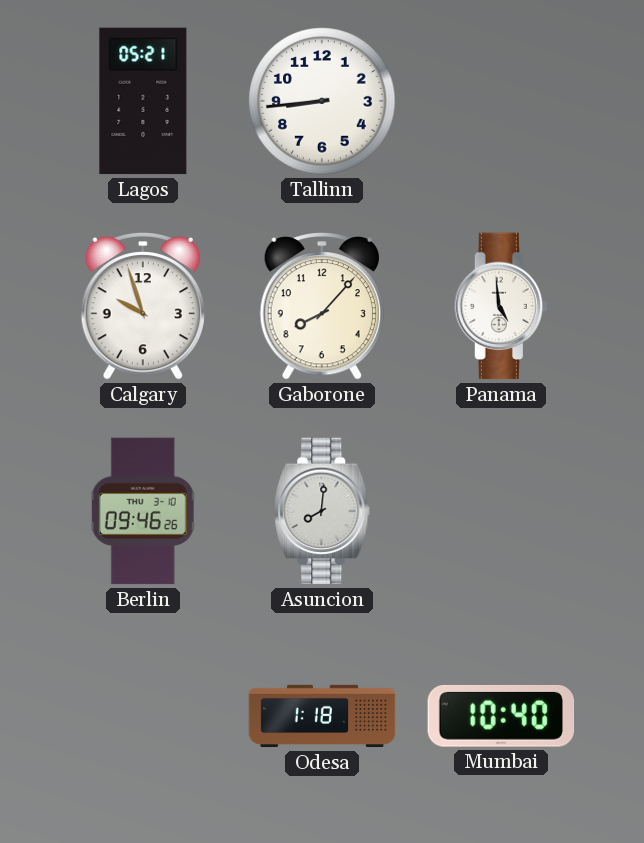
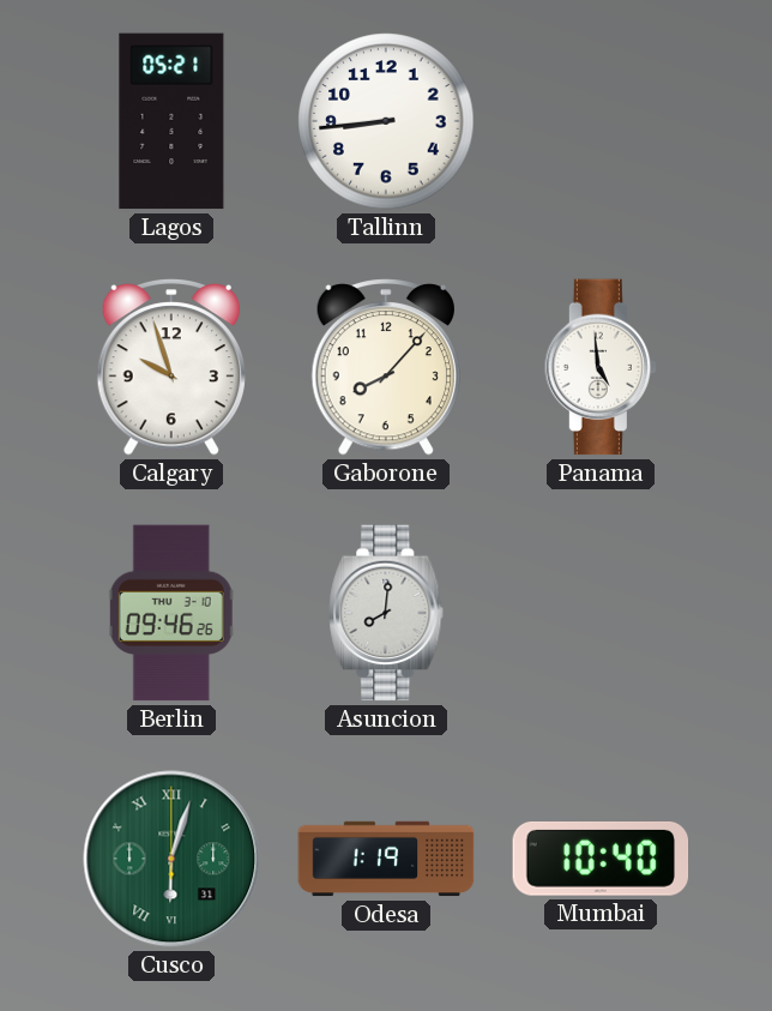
Cusco: none -> 6:03
Odesa: 1:18 -> 1:19
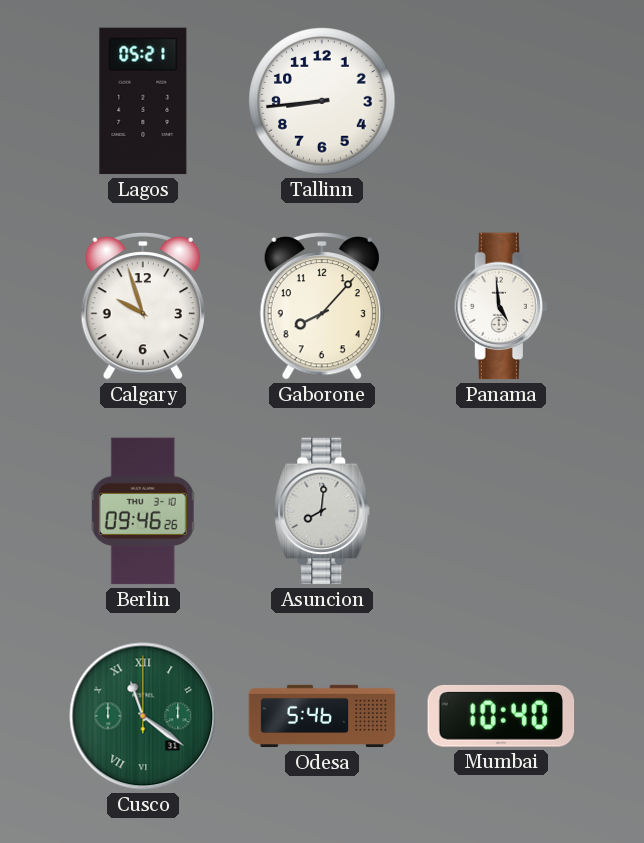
Cusco: 6:03 -> 11:21
Odesa: 1:19 -> 5:46
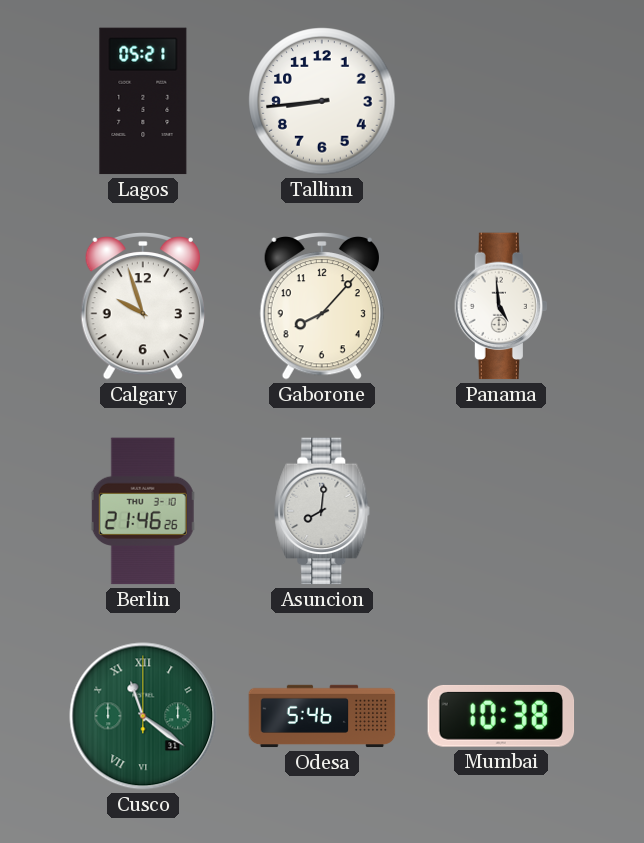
Berlin: 09:46 -> 21:46
Mumbai: 10:40 -> 10:38
